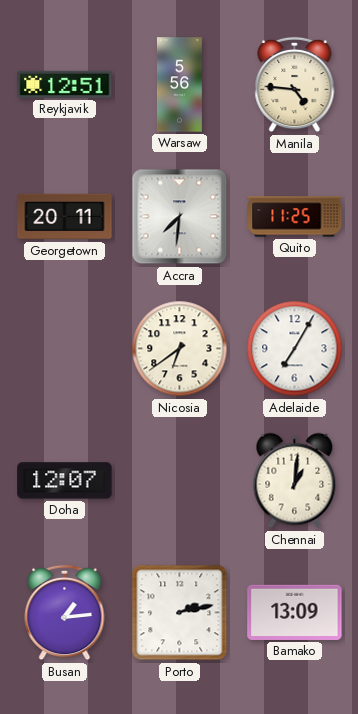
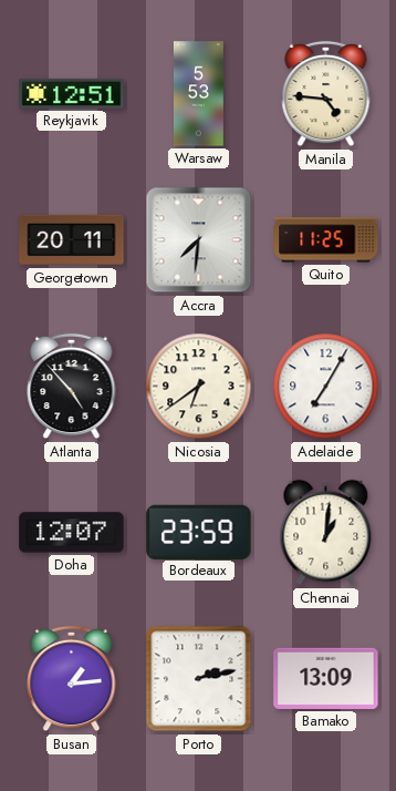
Warsaw: 5:56 -> 5:53
Atlanta: none -> 4:53
Bordeaux: none -> 23:59
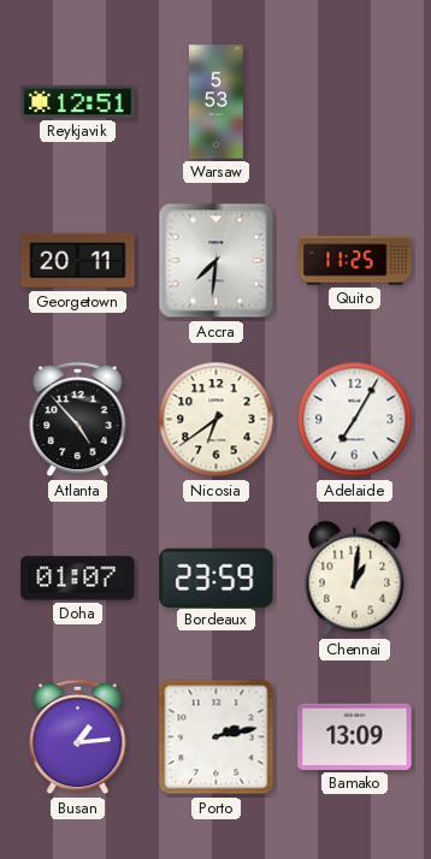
Manila: 4:46 -> none
Doha: 12:07 -> 01:07
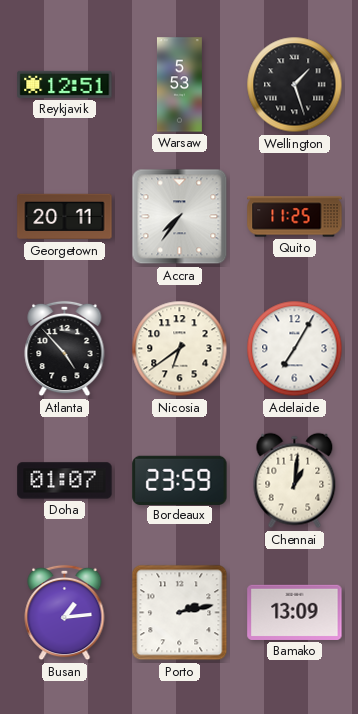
Wellington: none -> 1:27
Accra: 7:31 -> 7:36
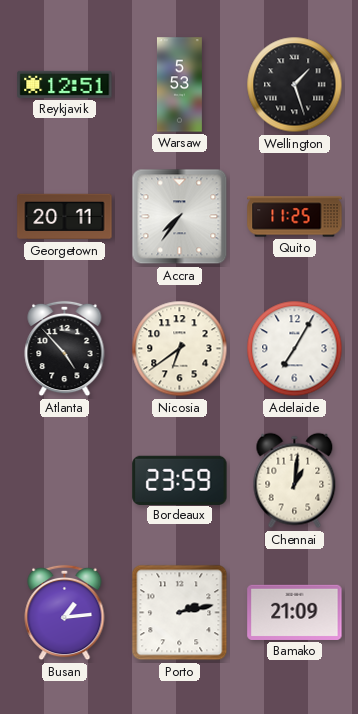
Doha: 01:07 -> none
Bamako: 13:09 -> 21:09
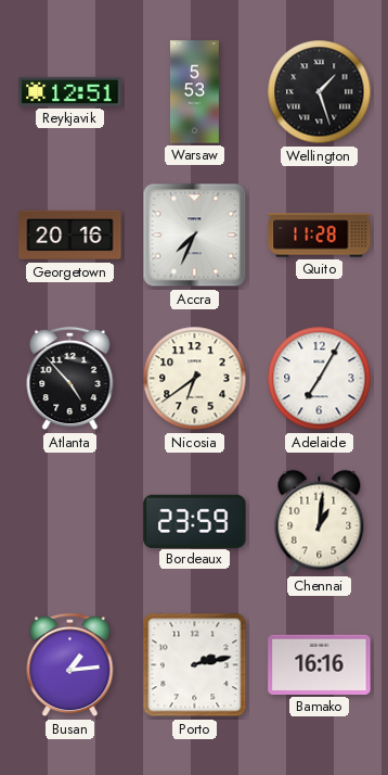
Georgetown: 20:11 -> 20:16
Accra: 7:36 -> 7:34
Quito: 11:25 -> 11:28
Bamako: 21:09 -> 16:16
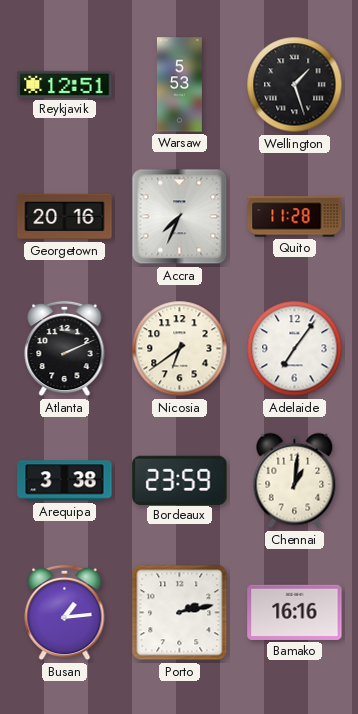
Atlanta: 4:53 -> 2:11
Adelaide: 7:05 -> 7:06
Arequipa: none -> 3:38
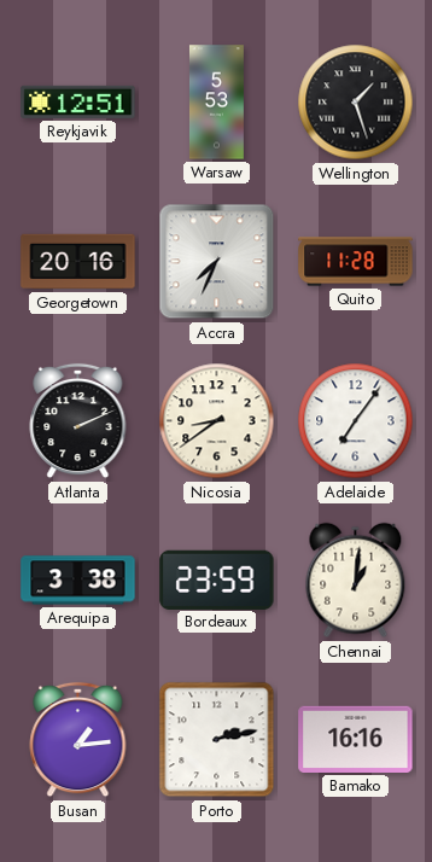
Nicosia: 6:39 -> 8:39
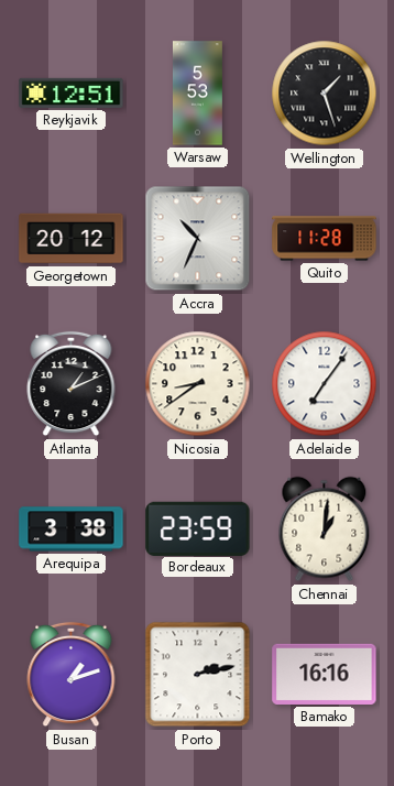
Georgetown: 20:16 -> 20:12
Accra: 7:34 -> 10:34
Atlanta: 2:11 -> 1:11
Busan: 1:14 -> 1:12
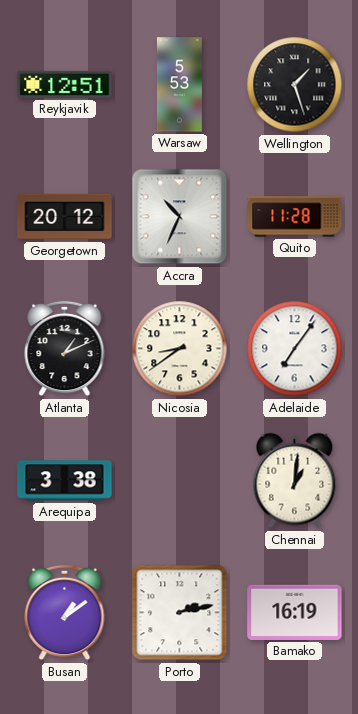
Bordeaux: 23:59 -> none
Busan: 1:12 -> 1:09
Bamako: 16:16 -> 16:19
